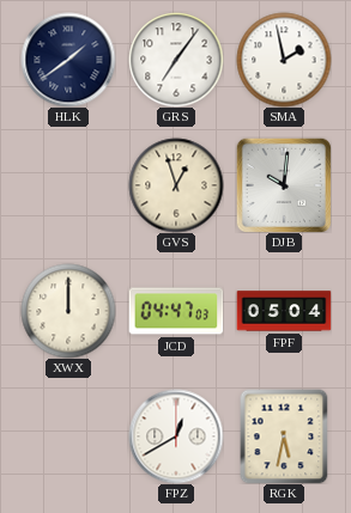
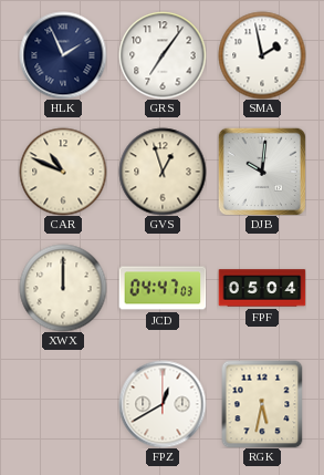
HLK: 1:39 -> 1:56
CAR: none -> 10:49
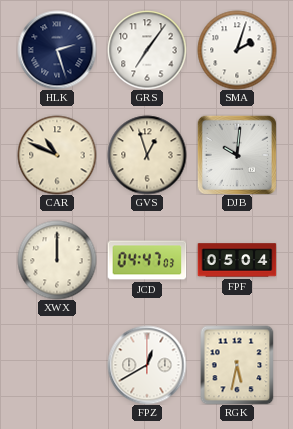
HLK: 1:56 -> 2:27
SMA: 1:58 -> 2:03
